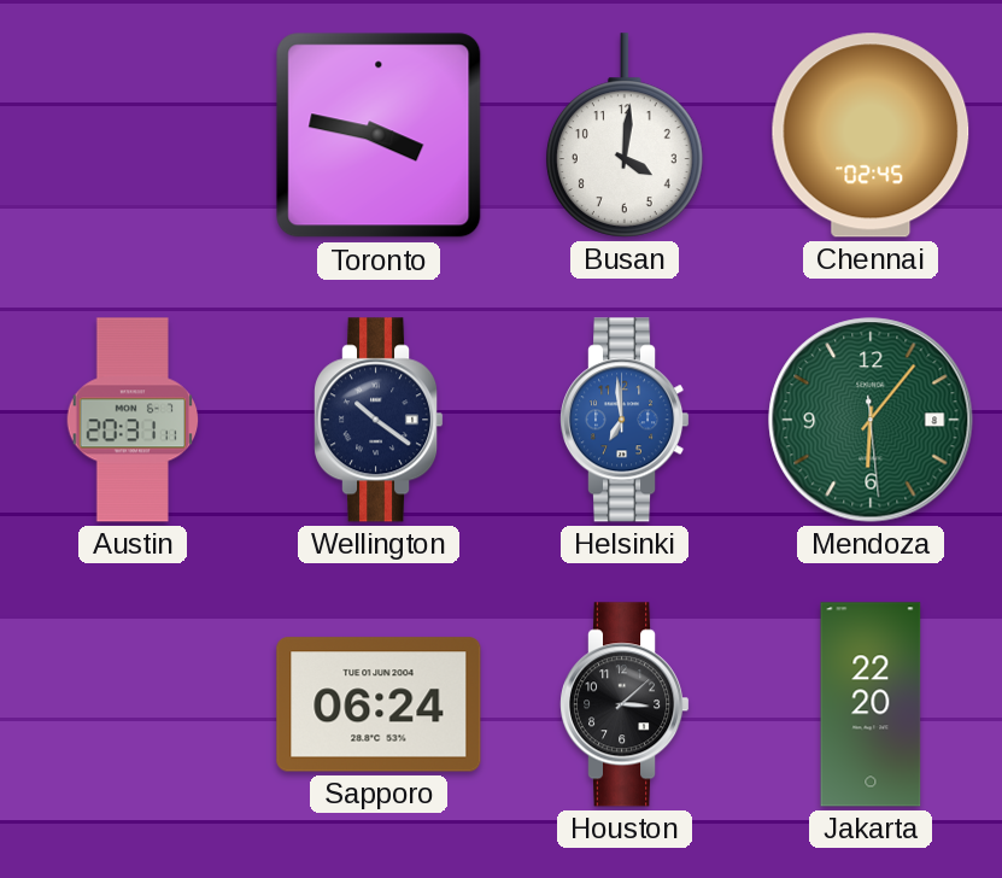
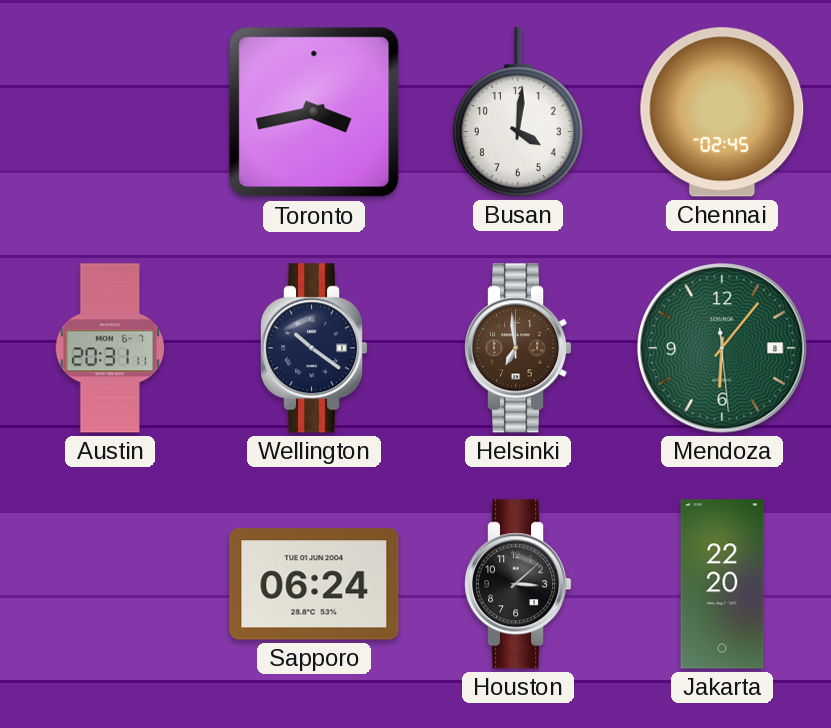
Toronto: 3:47 -> 3:43
Helsinki dial: blue -> brown
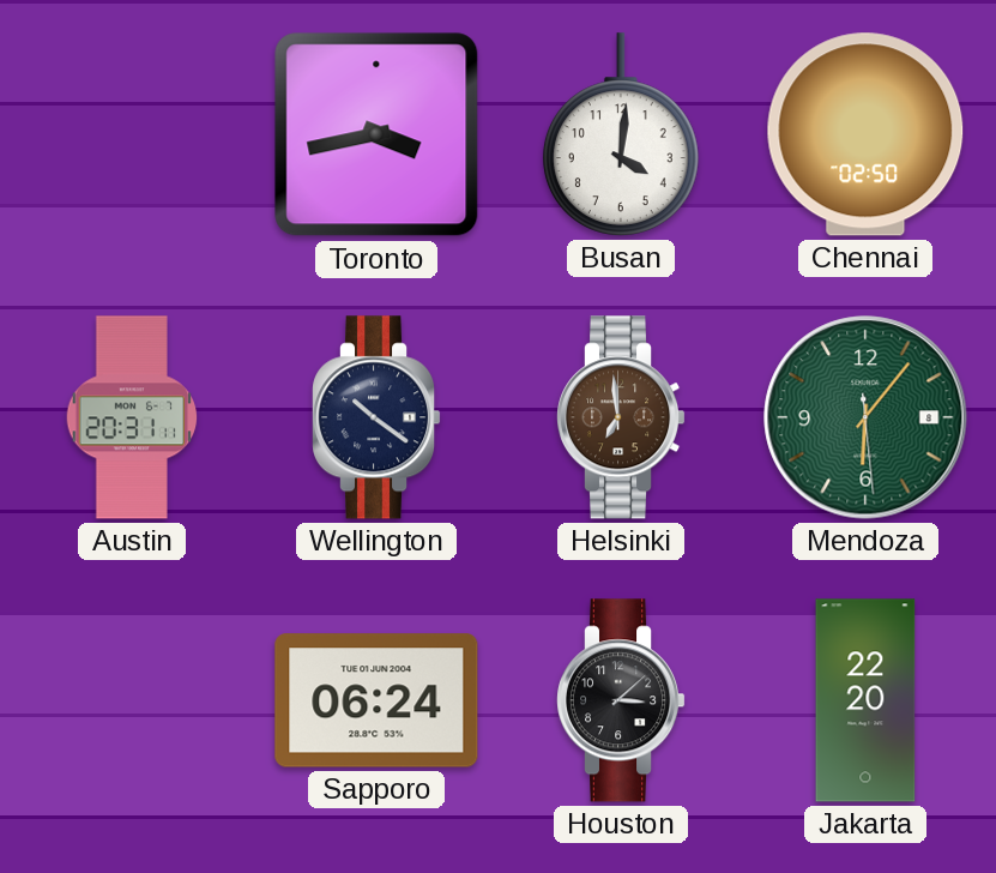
Chennai: 02:45 -> 02:50
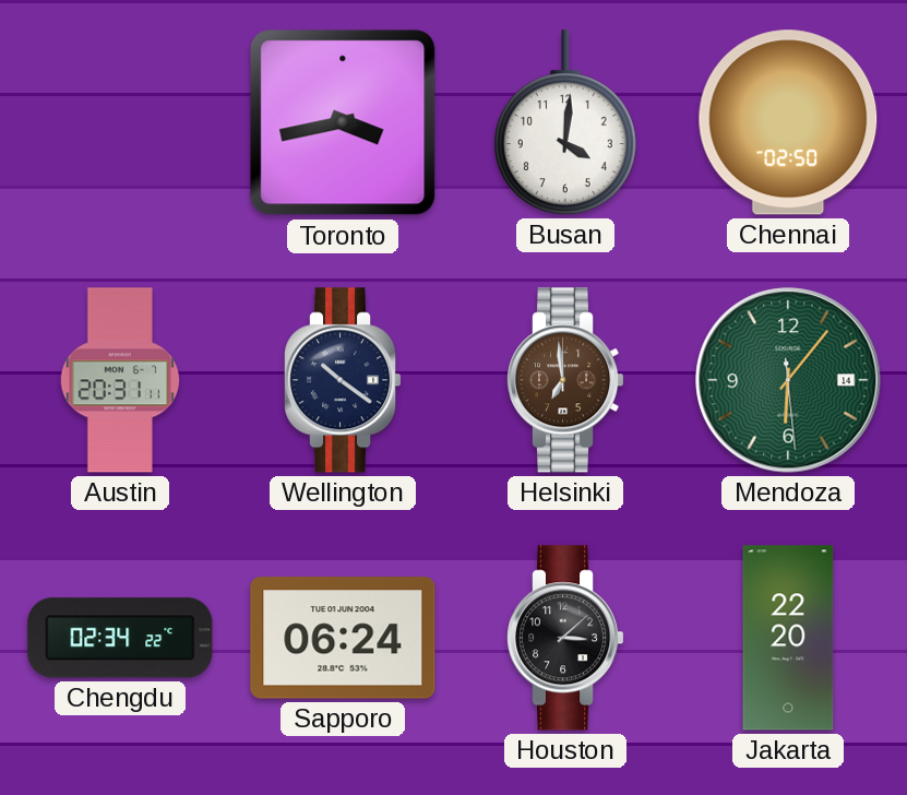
Mendoza date: 8 -> 14
Chengdu: none -> 02:34
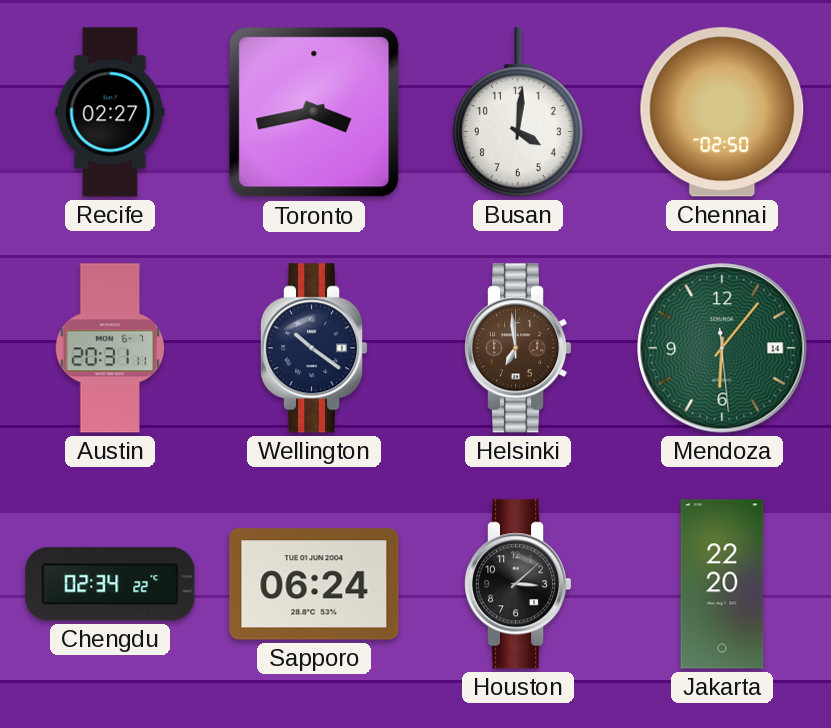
Recife: none -> 02:27
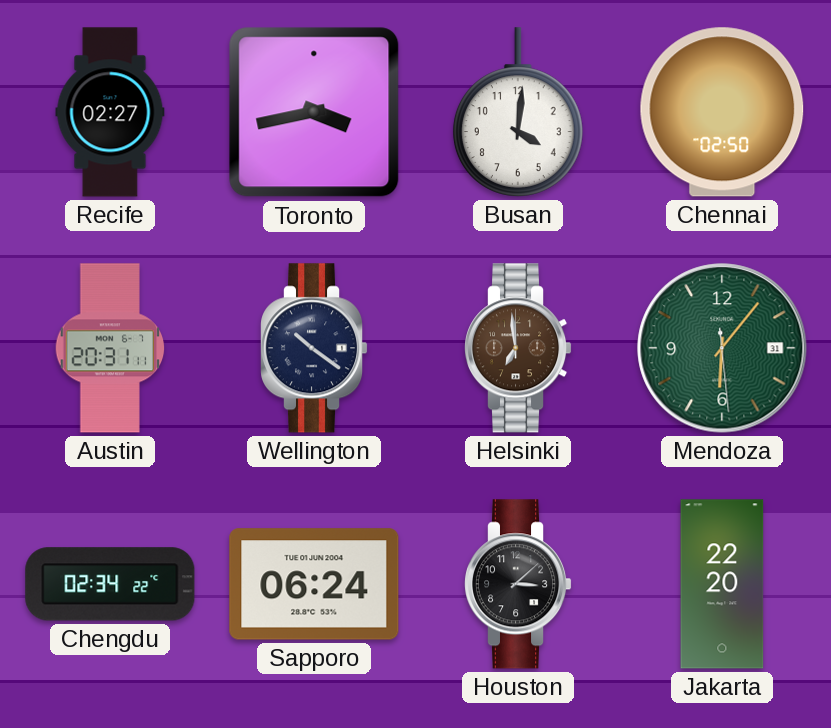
Mendoza date: 14 -> 31
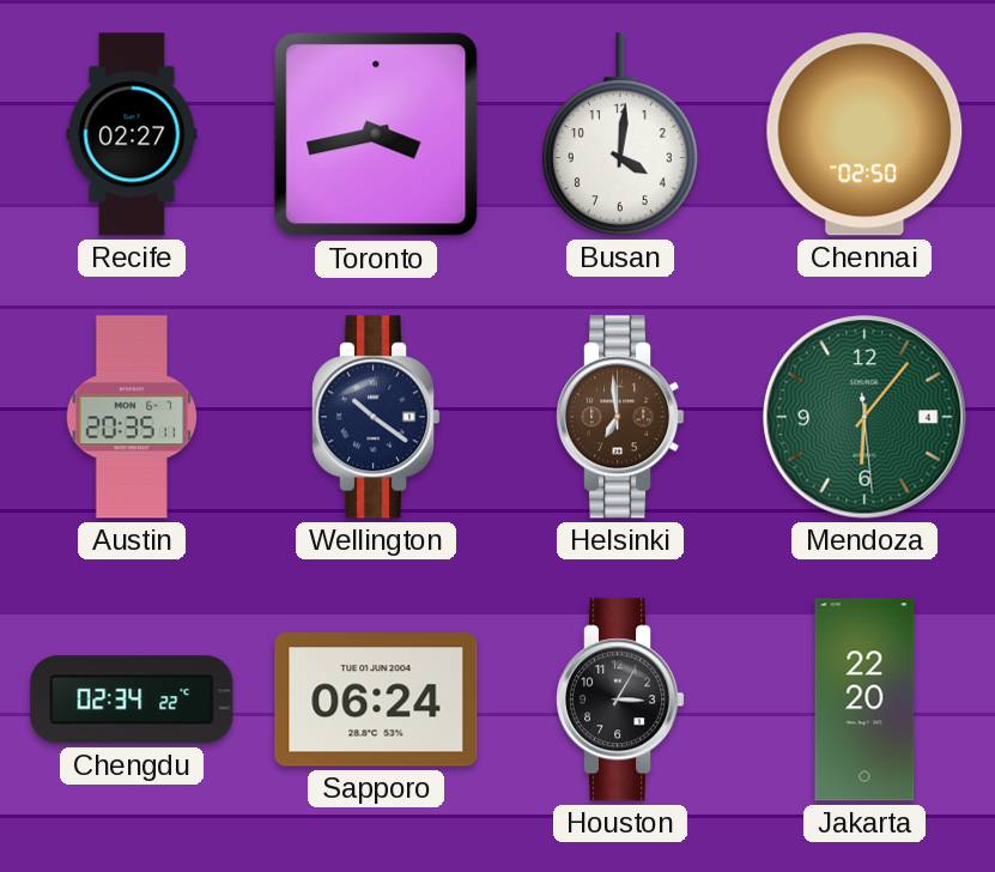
Austin: 20:31 -> 20:35
Mendoza date: 31 -> 4
Houston: 3:08 -> 3:05
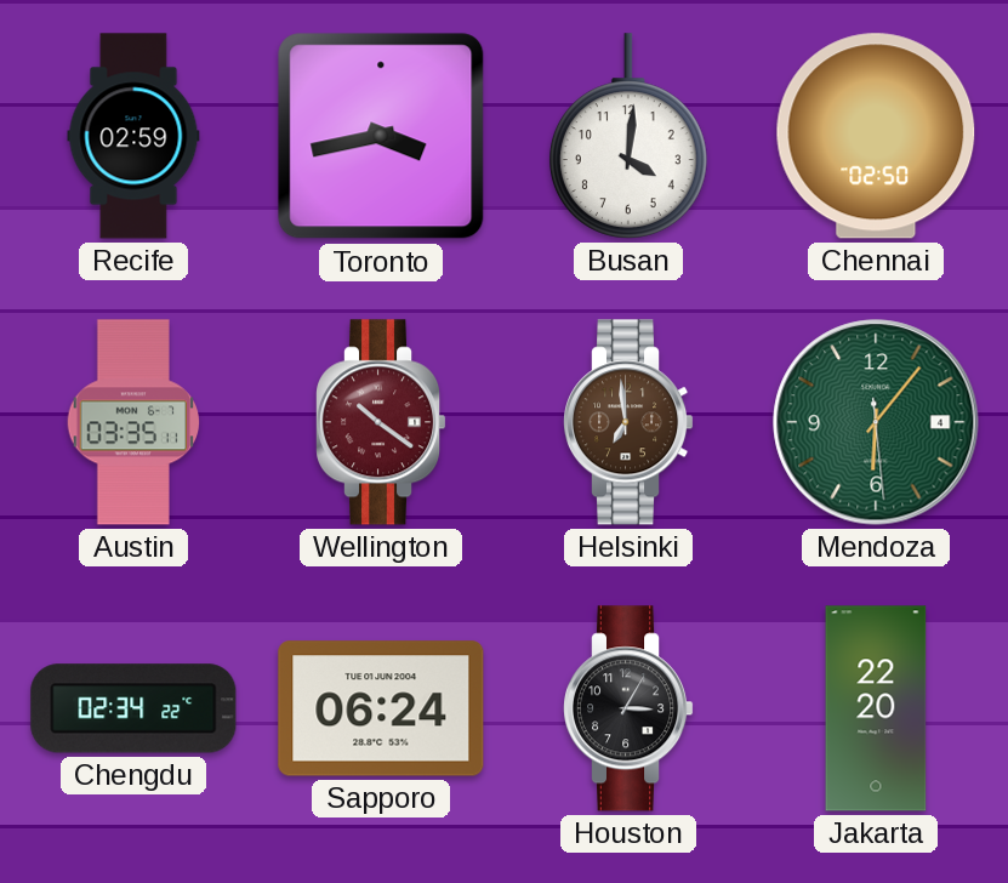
Recife: 02:27 -> 02:59
Austin: 20:35 -> 03:35
Wellington dial: navy -> burgundy
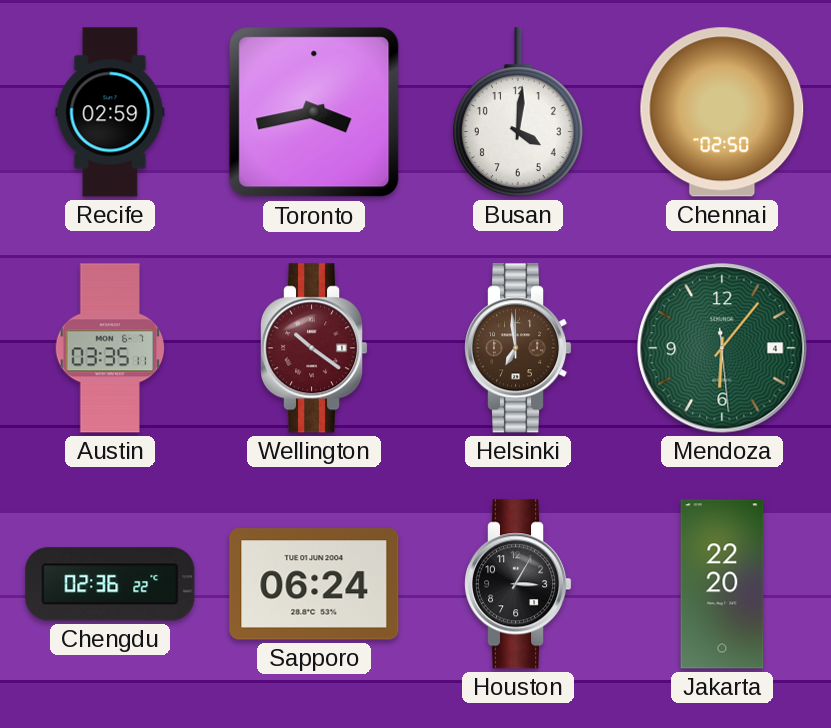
Chengdu: 02:34 -> 02:36
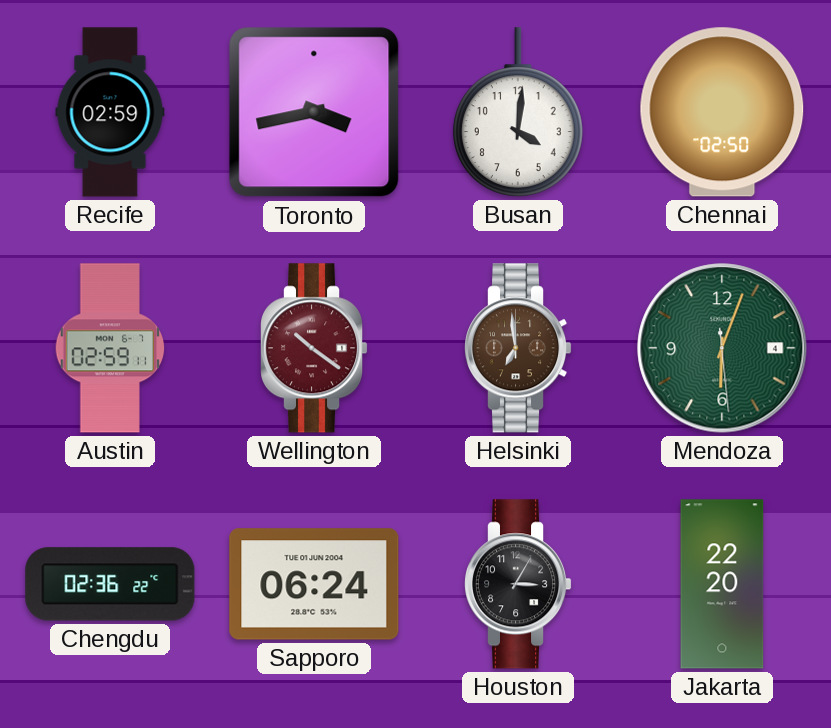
Austin: 03:35 -> 02:59
Mendoza: 6:06 -> 6:03
